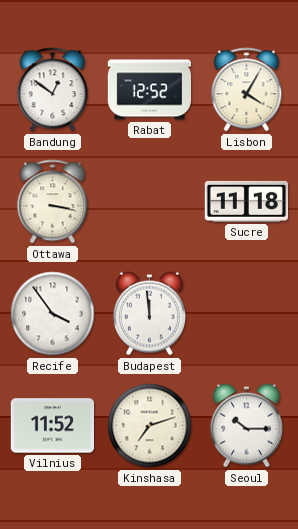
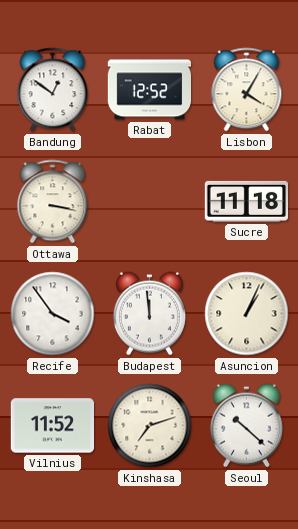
Asuncion: none -> 1:04
Seoul: 10:15 -> 10:22
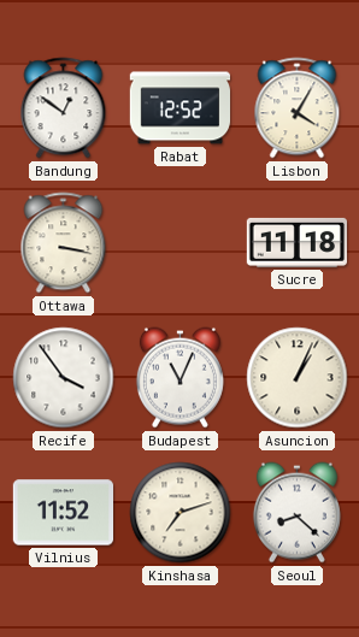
Budapest: 11:59 -> 11:04
Seoul: 10:22 -> 8:22
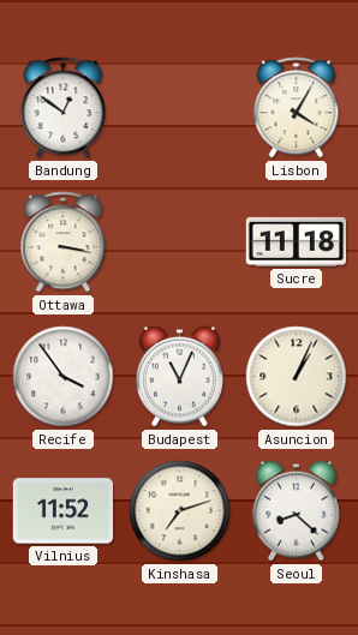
Rabat: 12:52 -> none
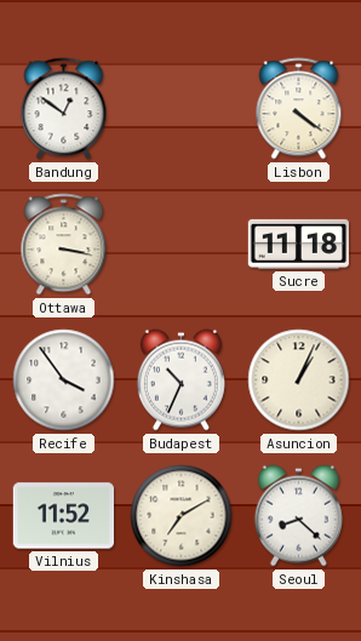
Lisbon: 4:05 -> 4:21
Budapest: 11:04 -> 10:34
Kinshasa: 7:12 -> 7:10
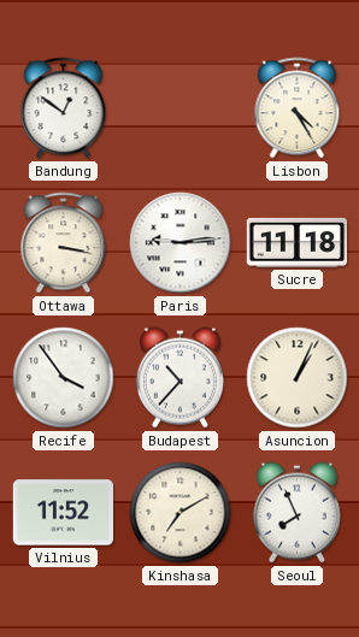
Lisbon: 4:21 -> 4:25
Paris: none -> 9:14
Budapest: 10:34 -> 10:37
Seoul: 8:22 -> 7:56
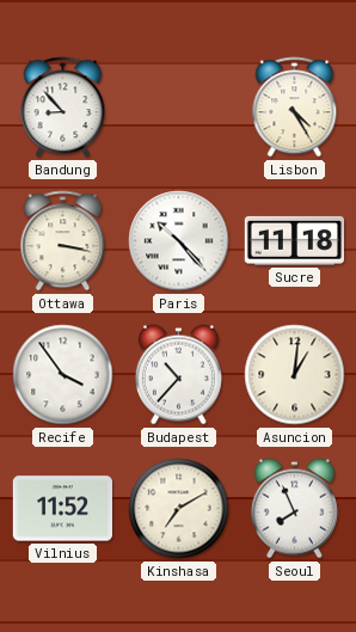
Bandung: 12:51 -> 8:53
Paris: 9:14 -> 10:23
Asuncion: 1:04 -> 1:01
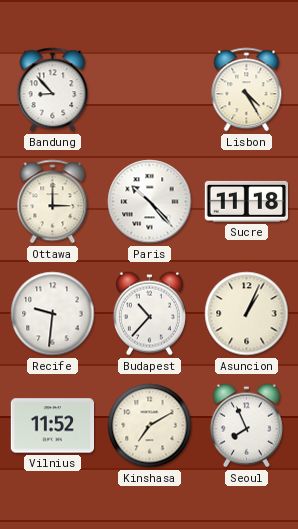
Ottawa: 3:17 -> 3:00
Recife: 3:54 -> 9:31
Asuncion: 1:01 -> 1:04
